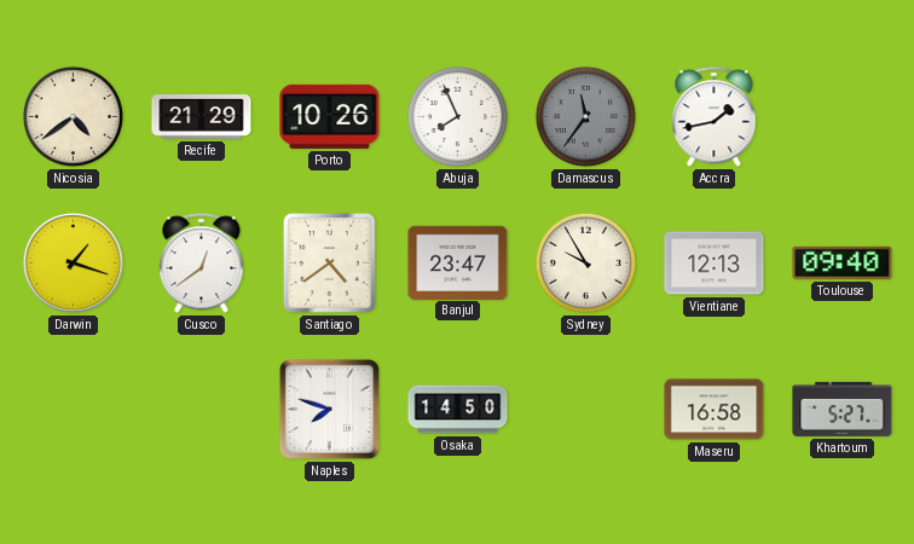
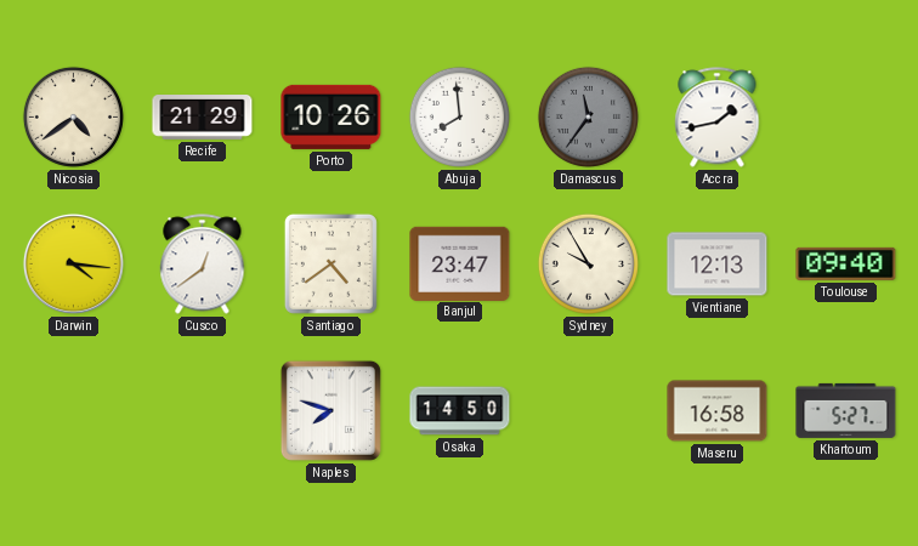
Abuja: 7:56 -> 7:59
Darwin: 1:18 -> 4:16
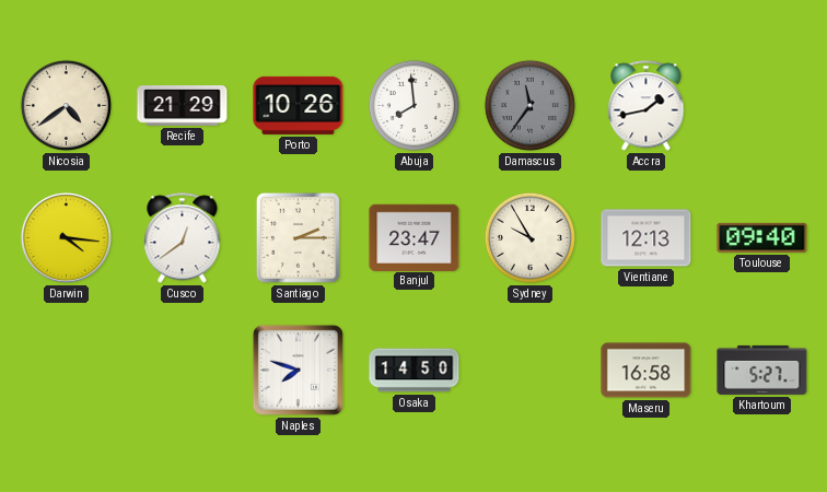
Santiago: 4:39 -> 2:15
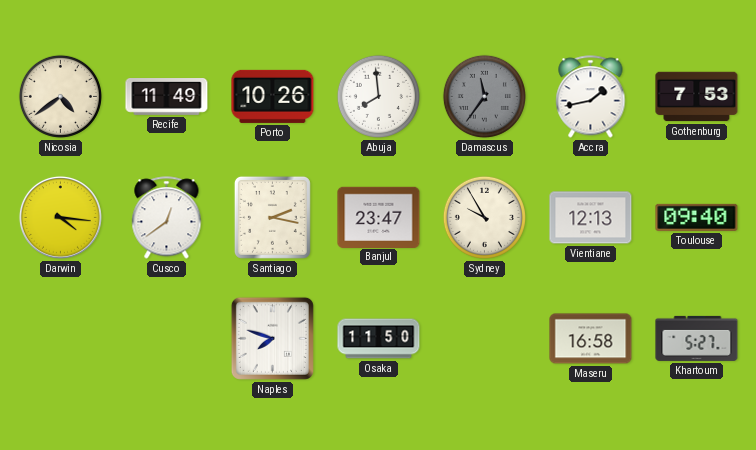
Recife: 21:29 -> 11:49
Gothenburg: none -> 7:53
Santiago: 2:15 -> 2:17
Osaka: 14:50 -> 11:50
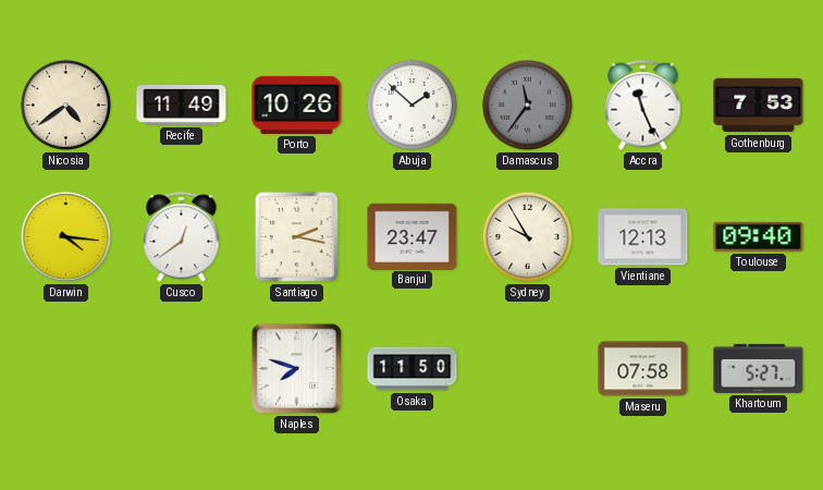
Abuja: 7:59 -> 1:52
Accra: 1:43 -> 11:26
Maseru: 16:58 -> 07:58
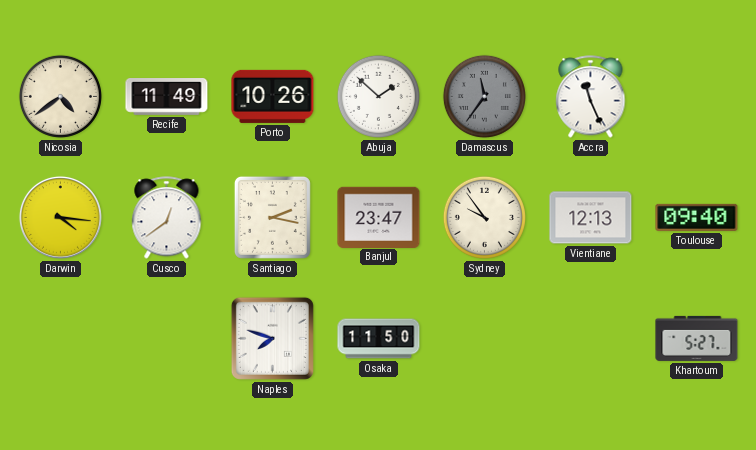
Gothenburg: 7:53 -> none
Sydney: 9:55 -> 9:54
Maseru: 07:58 -> none
